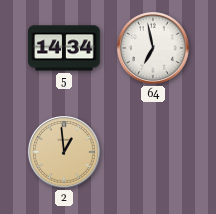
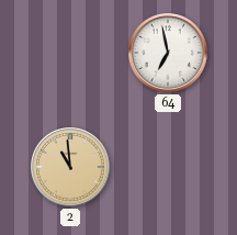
5: 14:34 -> none
2: 12:59 -> 10:59
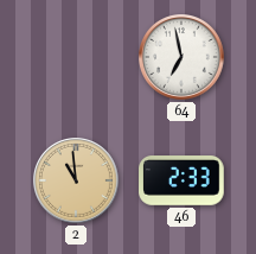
46: none -> 2:33
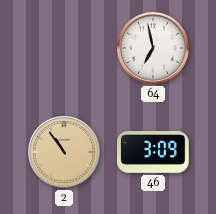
2: 10:59 -> 10:54
46: 2:33 -> 3:09
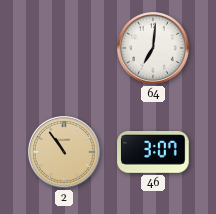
64: 6:58 -> 7:01
46: 3:09 -> 3:07
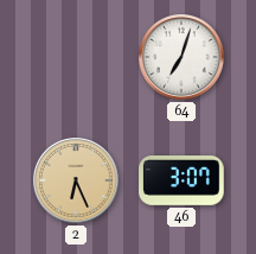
64: 7:01 -> 7:03
2: 10:54 -> 6:26
